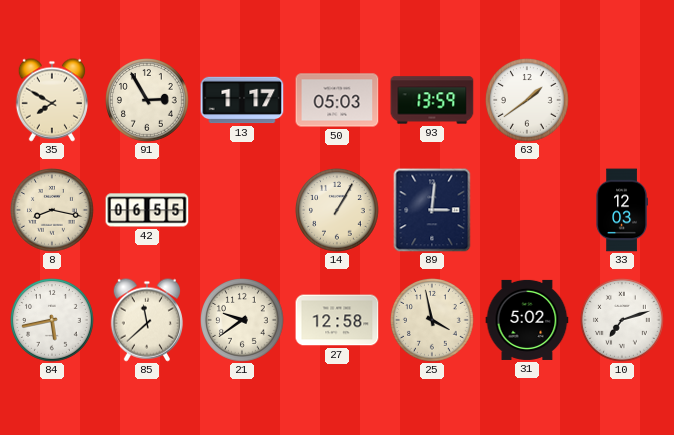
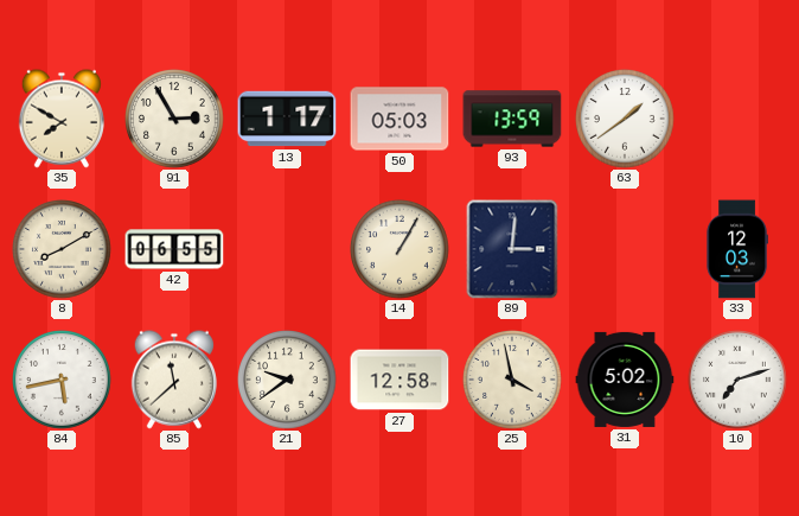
8: 8:17 -> 8:10
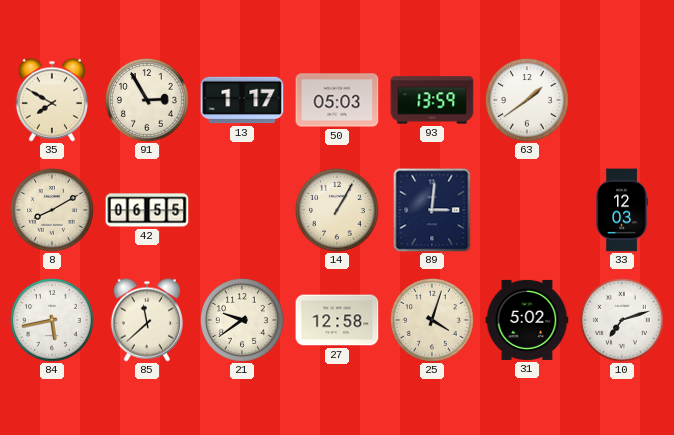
25: 3:58 -> 4:03
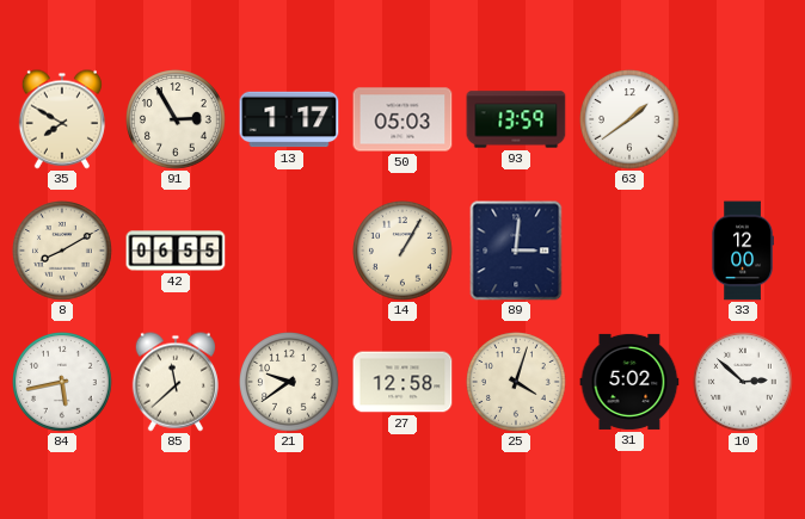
33: 12:03 -> 12:00
10: 7:12 -> 2:52
